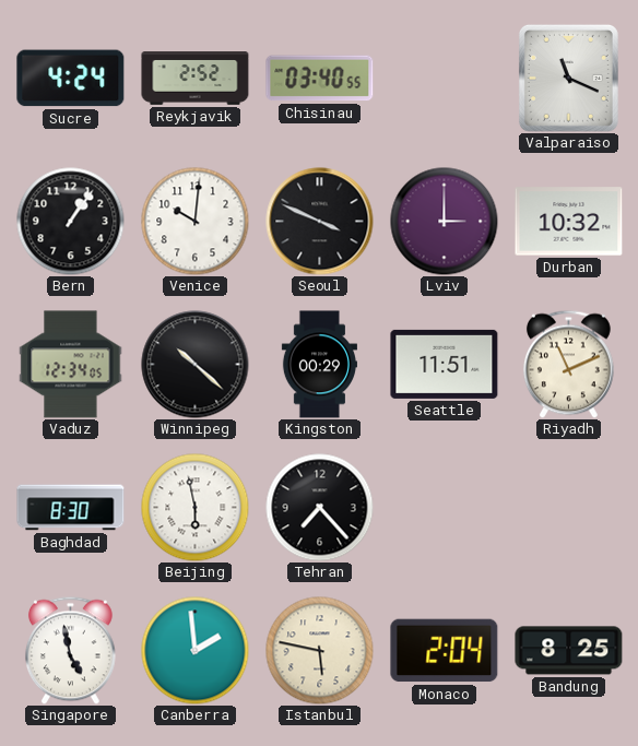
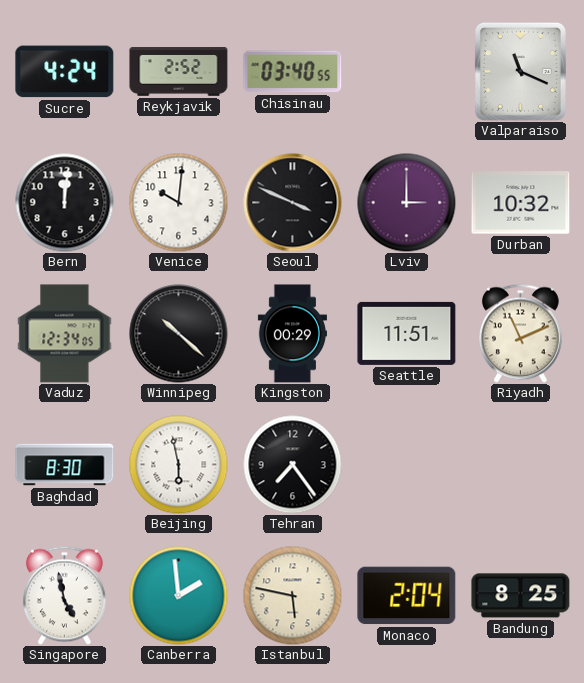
Bern: 1:06 -> 12:01
Tehran: 7:23 -> 7:24
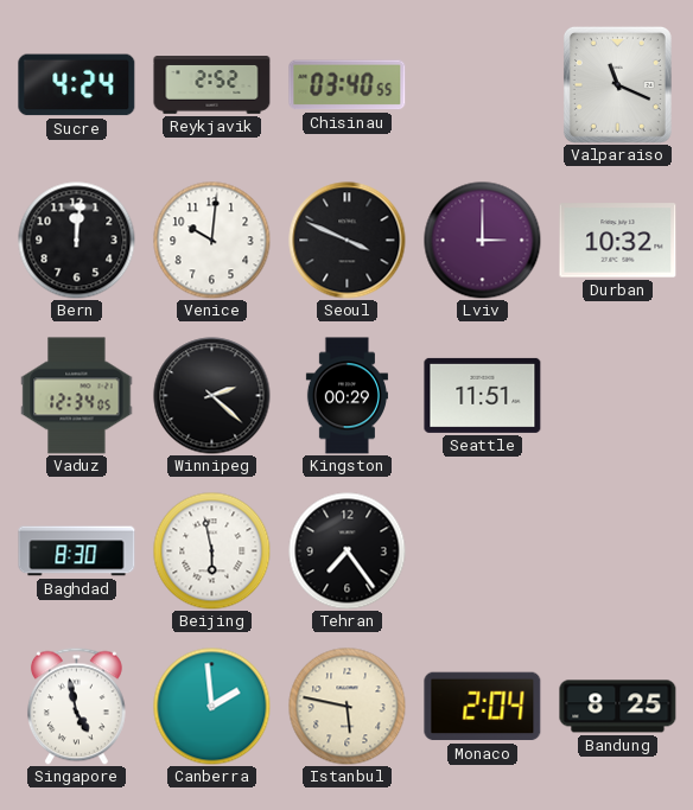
Winnipeg: 10:22 -> 2:22
Riyadh: 11:11 -> none
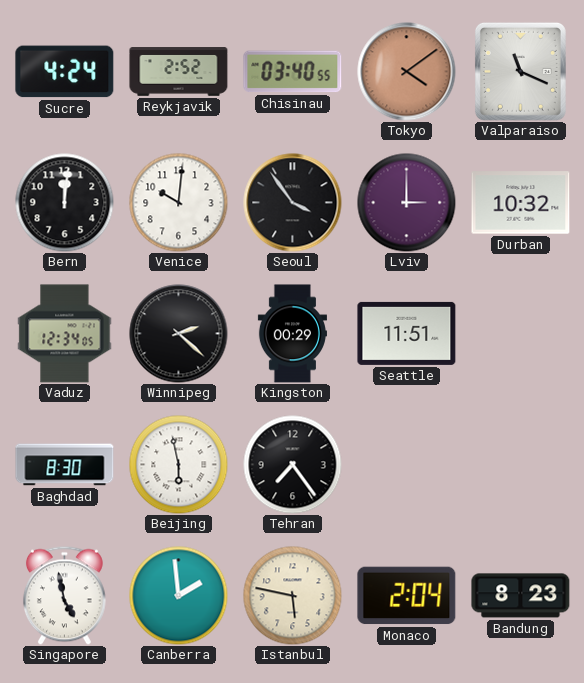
Tokyo: none -> 4:09
Seoul: 3:49 -> 3:54
Bandung: 8:25 -> 8:23
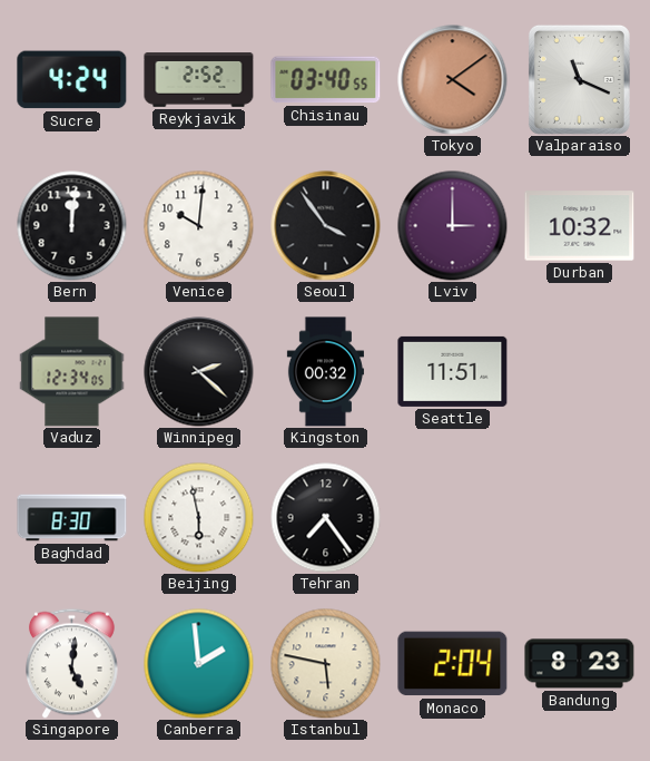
Kingston: 00:29 -> 00:32
Singapore: 4:58 -> 5:01
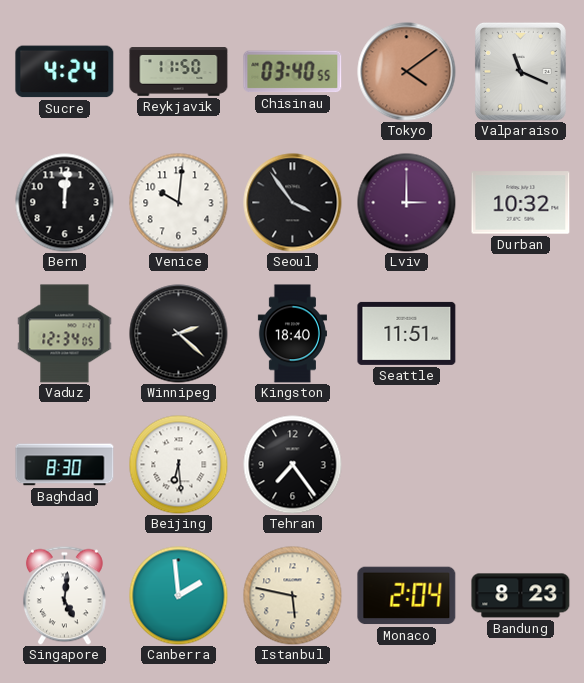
Reykjavik: 2:52 -> 11:50
Kingston: 00:32 -> 18:40
Beijing: 5:58 -> 6:29
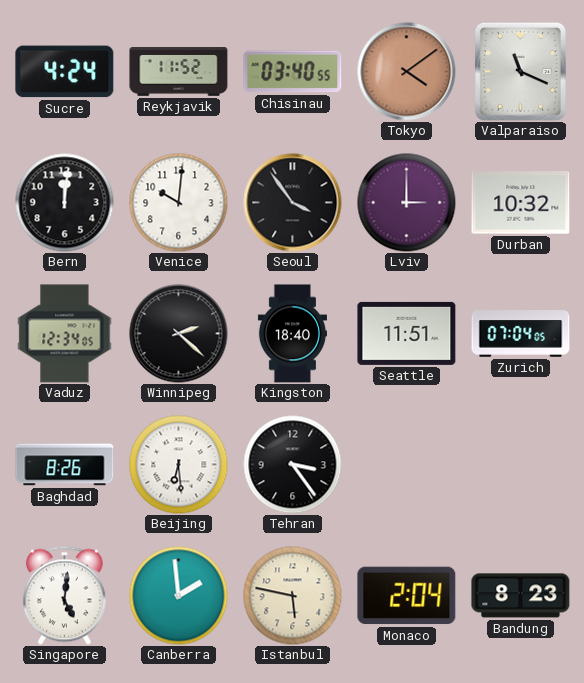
Reykjavik: 11:50 -> 11:52
Zurich: none -> 07:04
Baghdad: 8:30 -> 8:26
Tehran: 7:24 -> 3:24
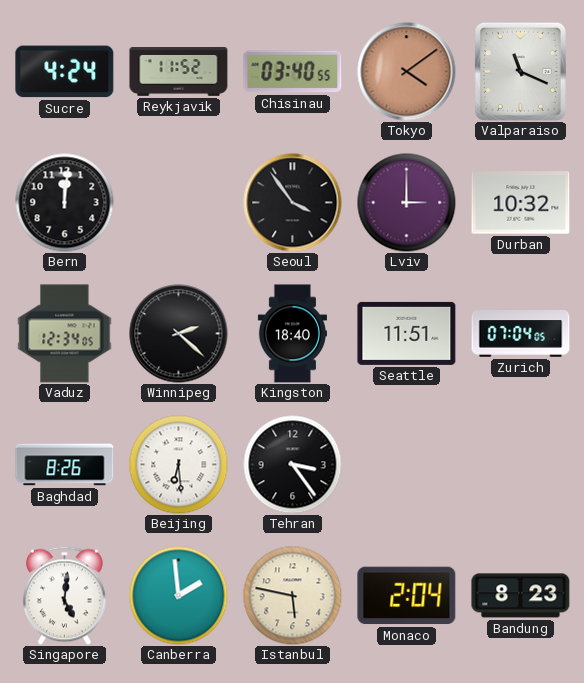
Venice: 10:01 -> none
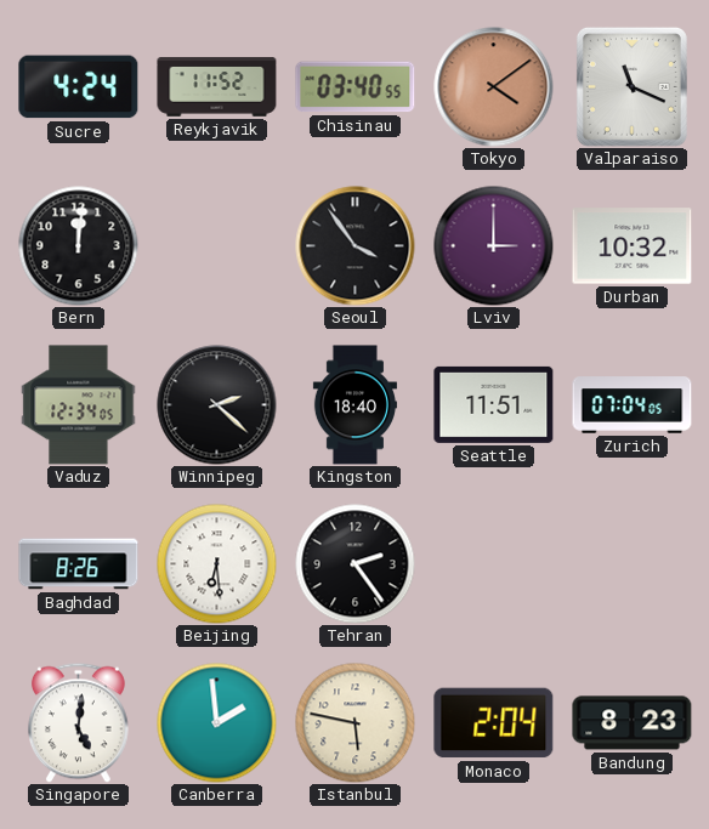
Tehran: 3:24 -> 2:24
